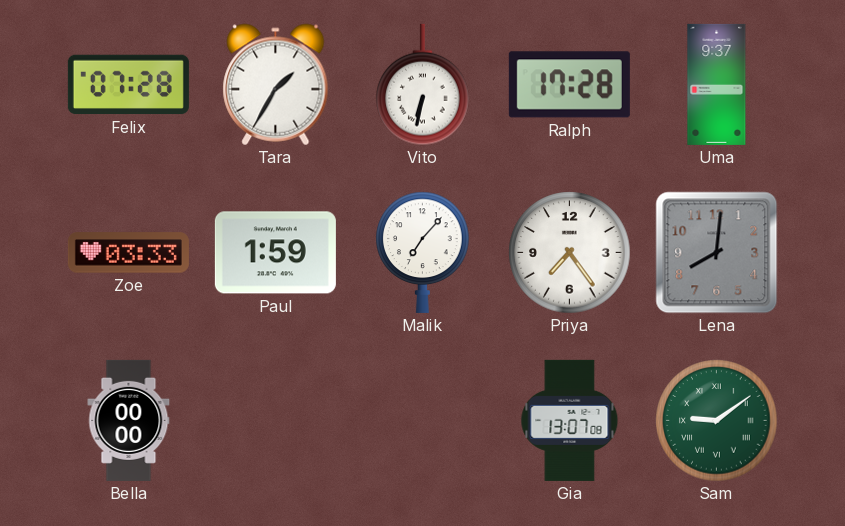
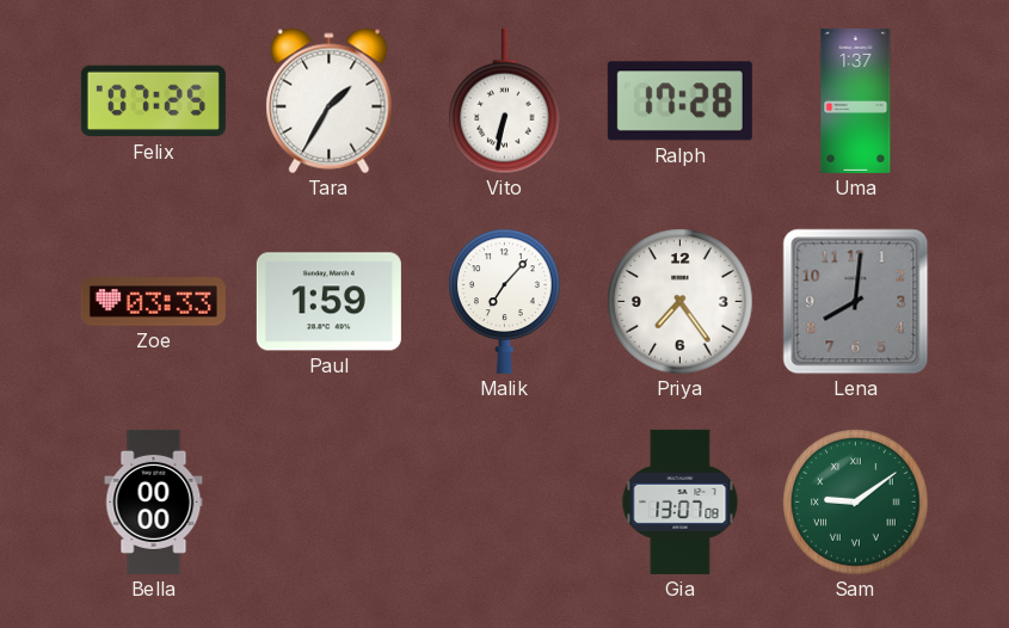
Felix: 07:28 -> 07:25
Uma: 9:37 -> 1:37
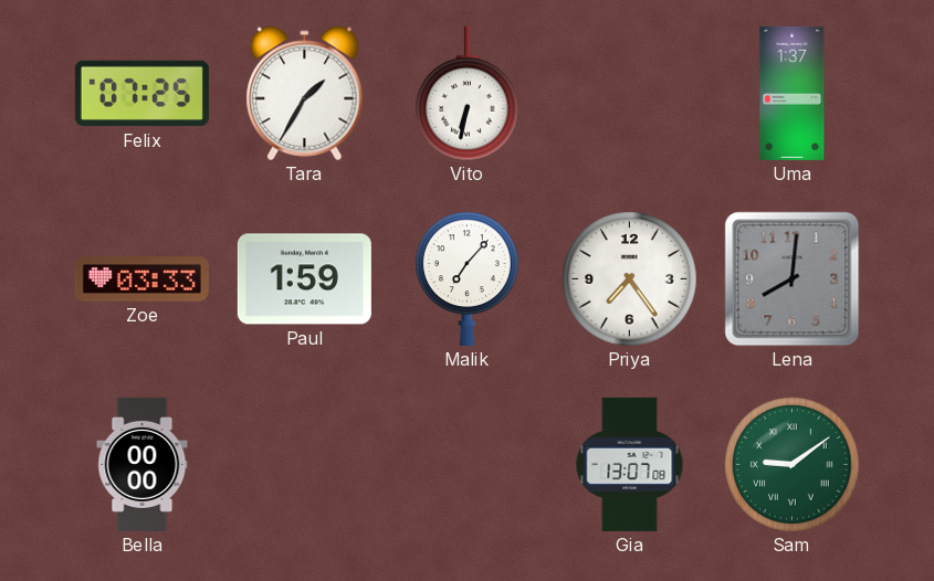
Ralph: 17:28 -> none
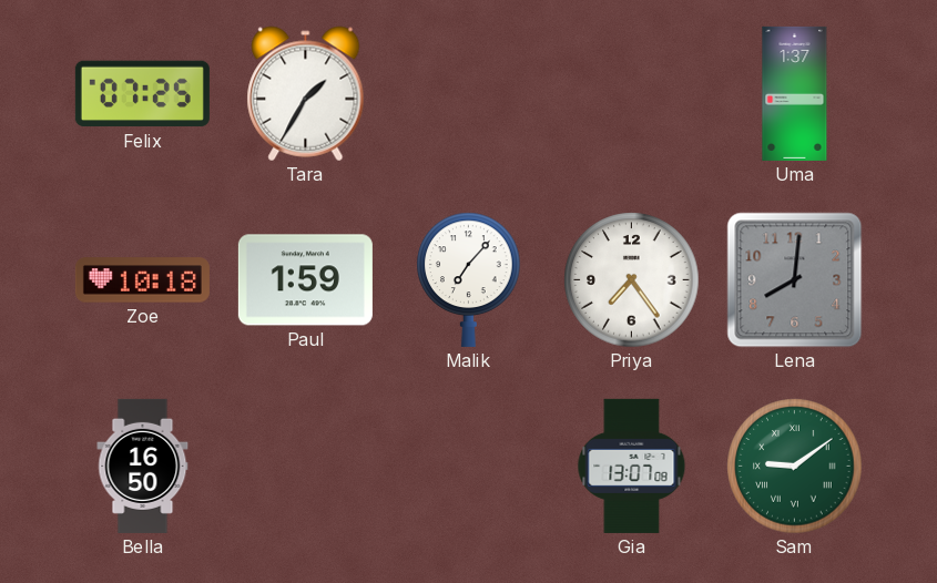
Vito: 6:32 -> none
Zoe: 03:33 -> 10:18
Bella: 00:00 -> 16:50
